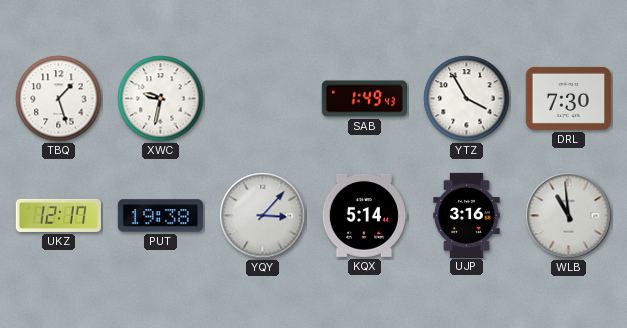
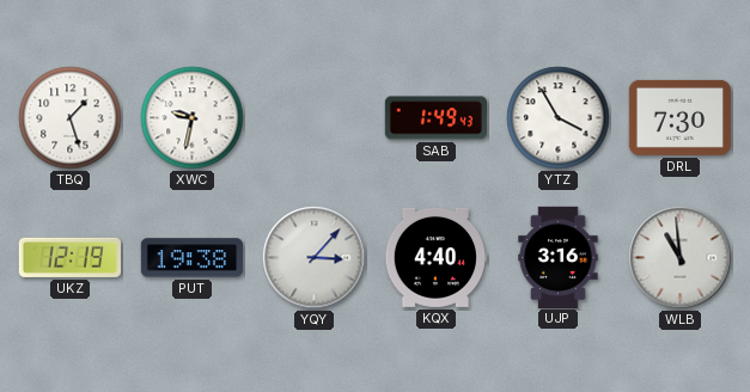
UKZ: 12:17 -> 12:19
KQX: 5:14 -> 4:40
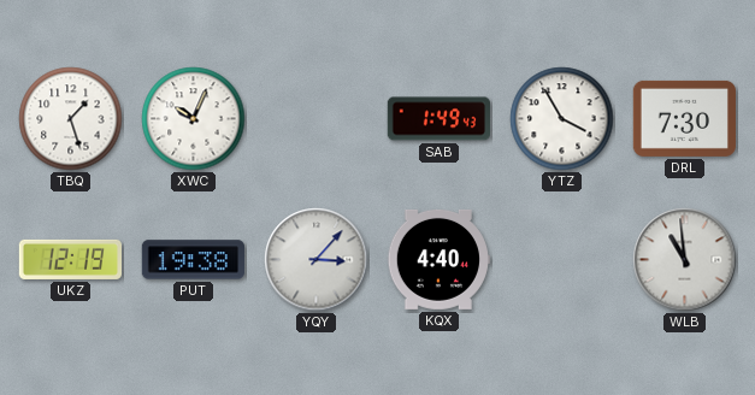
XWC: 9:32 -> 10:04
UJP: 3:16 -> none
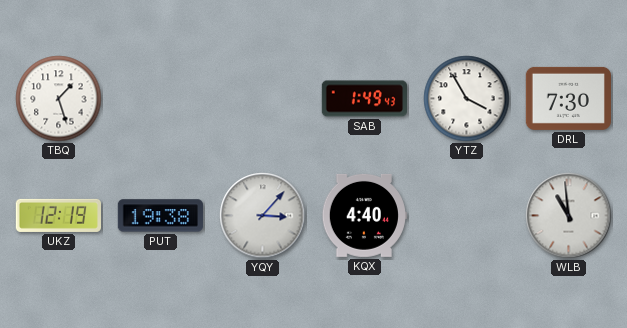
XWC: 10:04 -> none
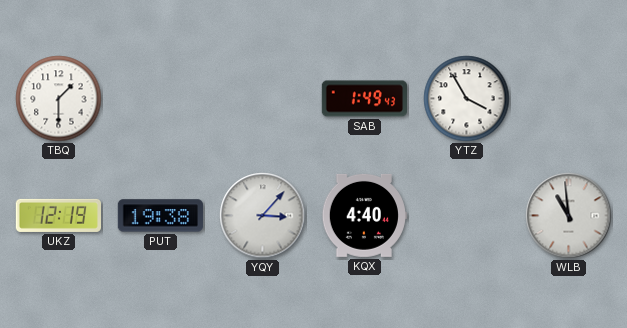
TBQ: 1:27 -> 1:30
DRL: 7:30 -> none
